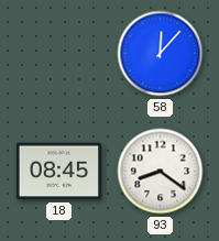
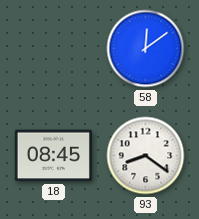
58: 12:07 -> 12:09
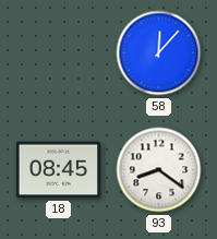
58: 12:09 -> 12:07
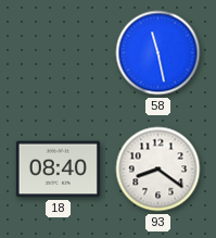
58: 12:07 -> 11:28
18: 08:45 -> 08:40
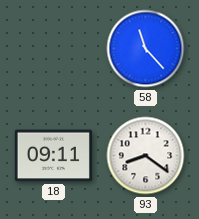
58: 11:28 -> 11:23
18: 08:40 -> 09:11
